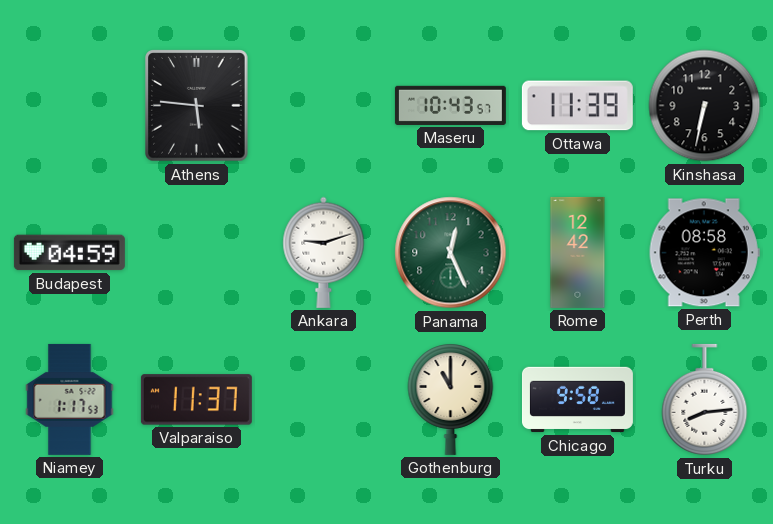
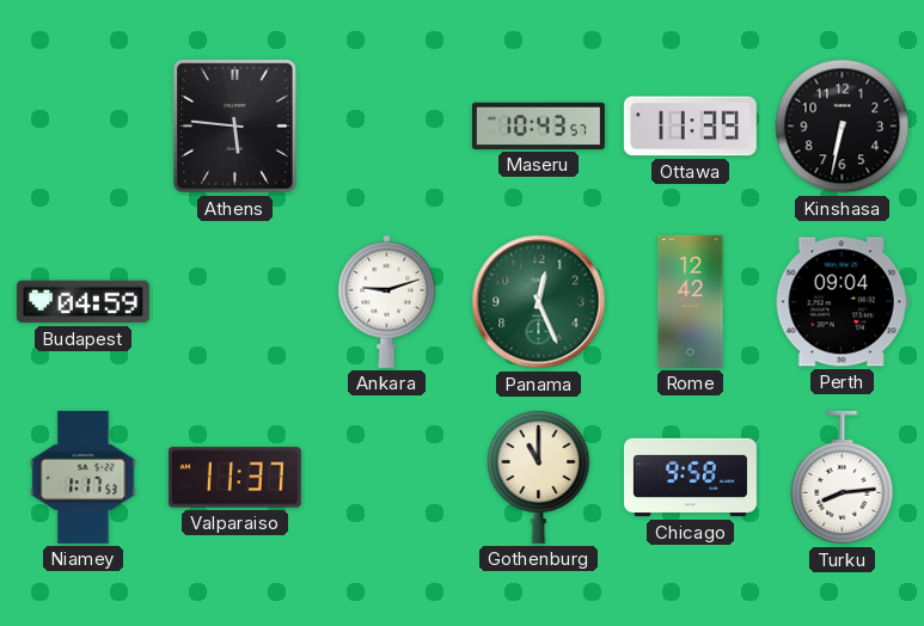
Perth: 08:58 -> 09:04
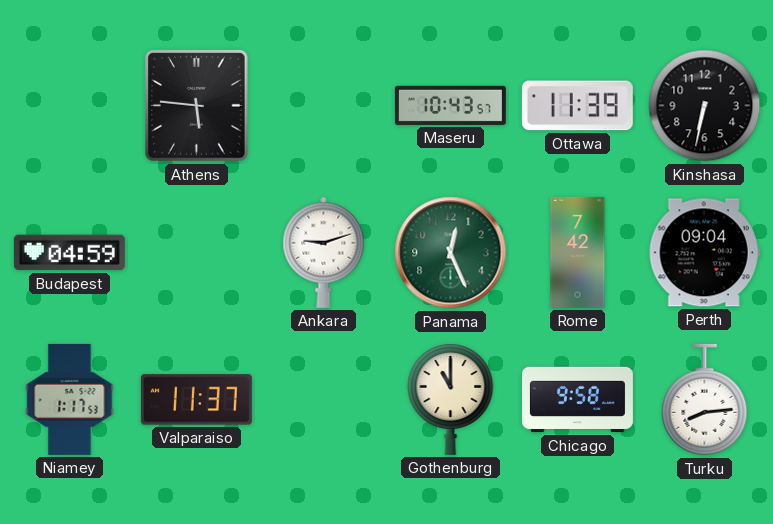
Rome: 12:42 -> 7:42
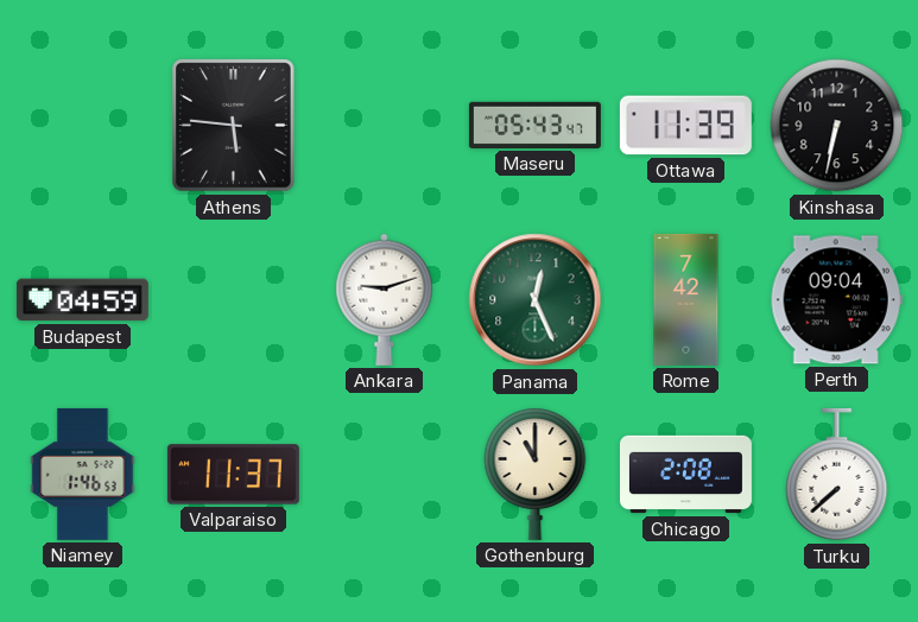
Maseru: 10:43 -> 05:43
Niamey: 1:17 -> 1:46
Chicago: 9:58 -> 2:08
Turku: 8:14 -> 7:38
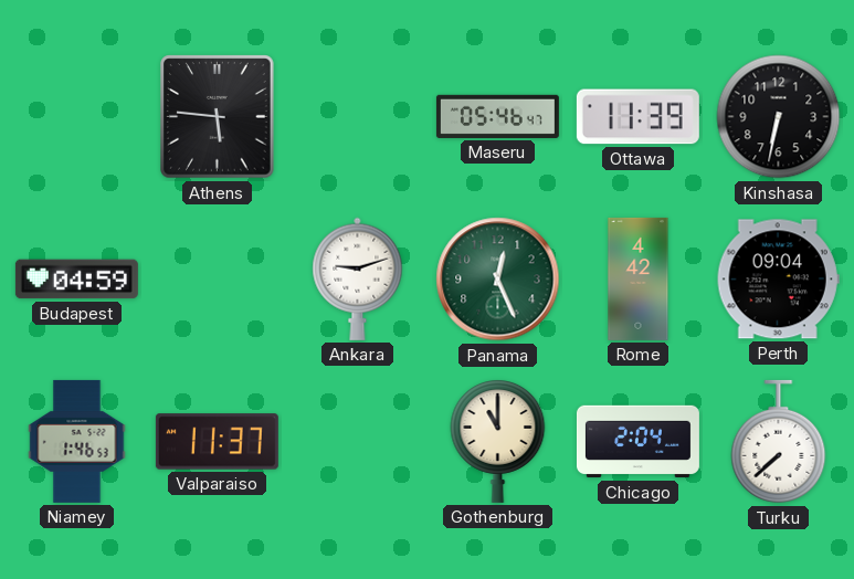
Maseru: 05:43 -> 05:46
Rome: 7:42 -> 4:42
Chicago: 2:08 -> 2:04
